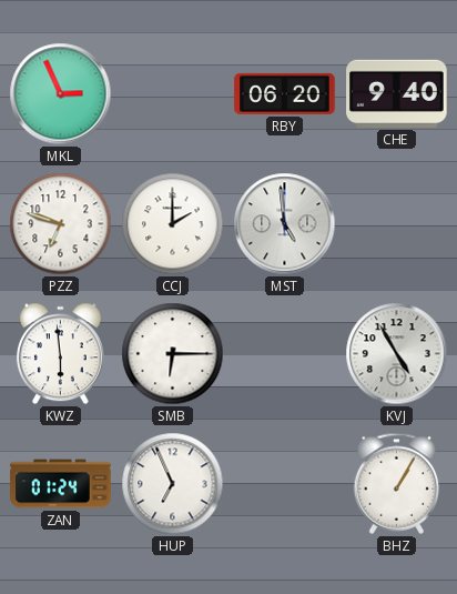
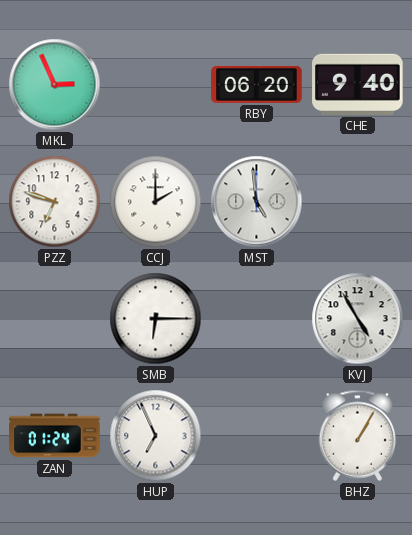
KWZ: 5:59 -> none
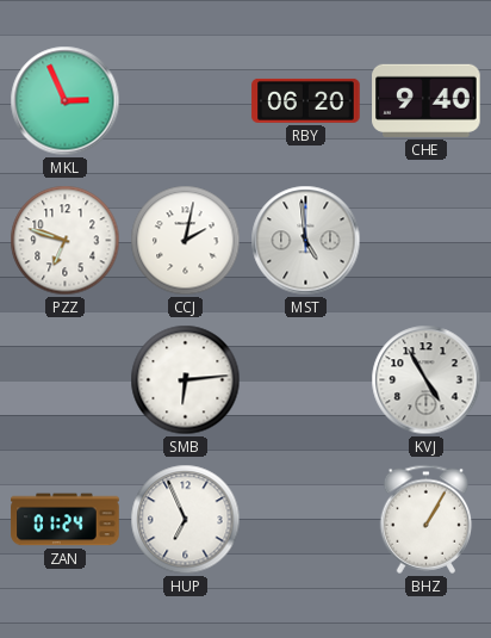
CCJ: 2:00 -> 2:02
SMB: 6:15 -> 6:14
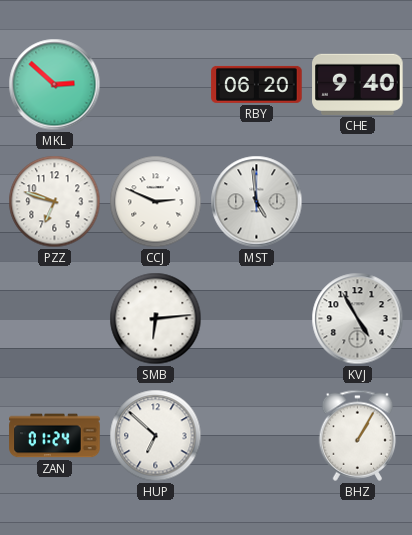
MKL: 2:56 -> 2:52
CCJ: 2:02 -> 2:49
HUP: 6:56 -> 6:52
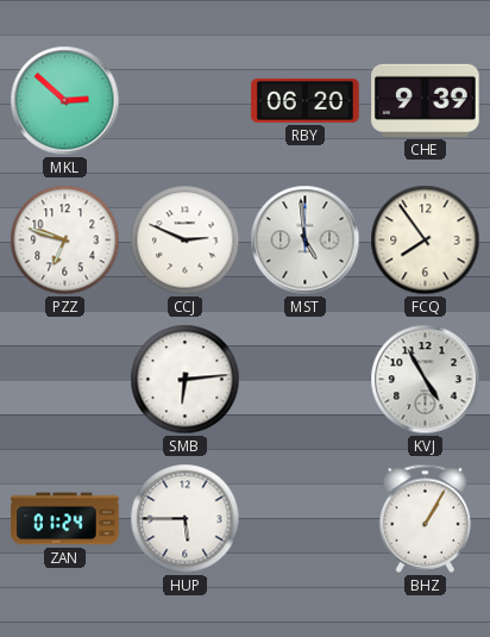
CHE: 9:40 -> 9:39
FCQ: none -> 7:54
HUP: 6:52 -> 5:45
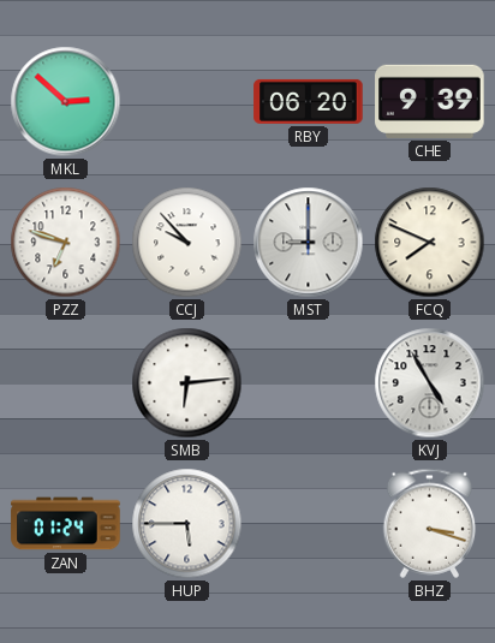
CCJ: 2:49 -> 9:53
MST: 4:59 -> 9:00
FCQ: 7:54 -> 7:49
BHZ: 1:05 -> 3:18
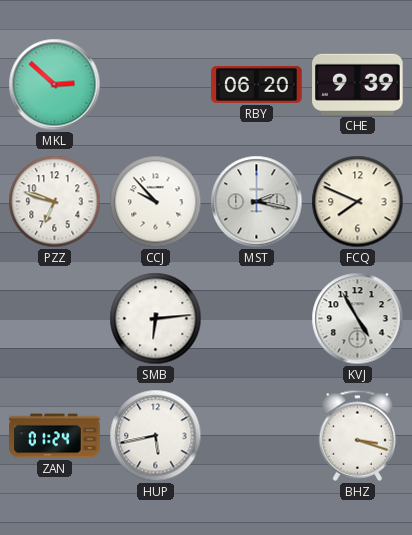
MST: 9:00 -> 2:17
HUP: 5:45 -> 5:43
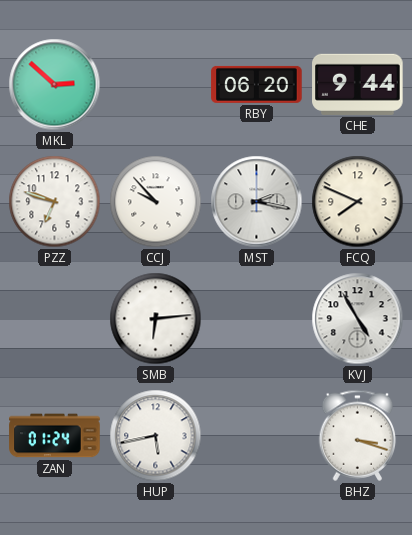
CHE: 9:39 -> 9:44
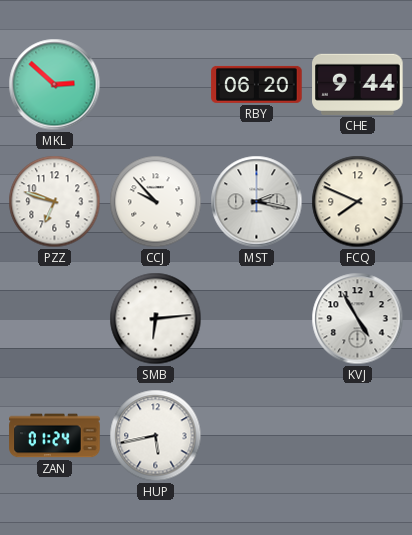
BHZ: 3:18 -> none
